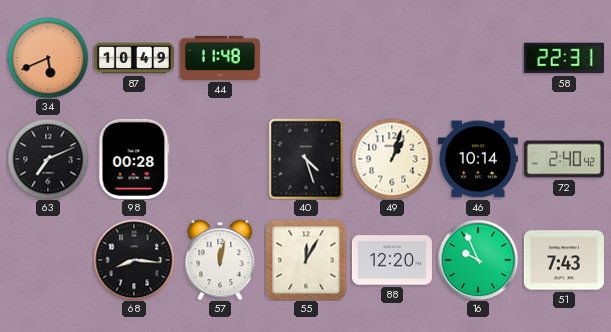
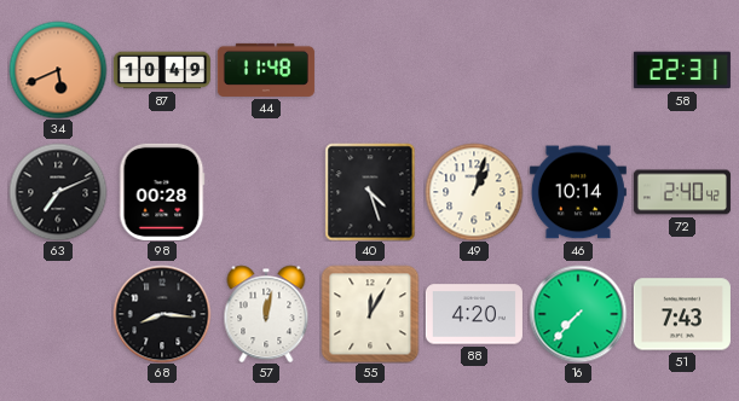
88: 12:20 -> 4:20
16: 9:56 -> 7:37
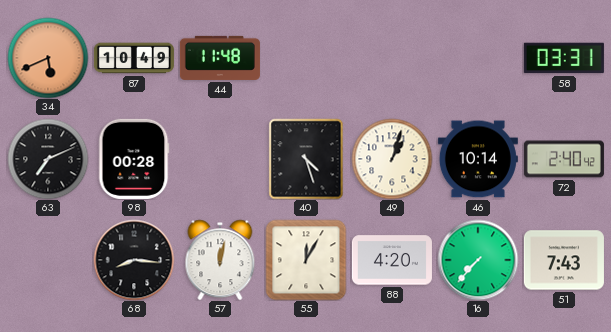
58: 22:31 -> 03:31
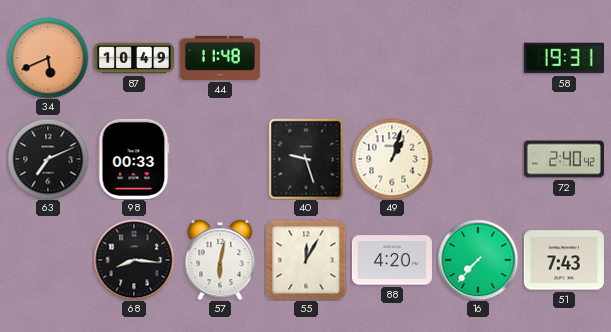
58: 03:31 -> 19:31
98: 00:28 -> 00:33
40: 4:27 -> 9:27
46: 10:14 -> none
57: 12:02 -> 6:02
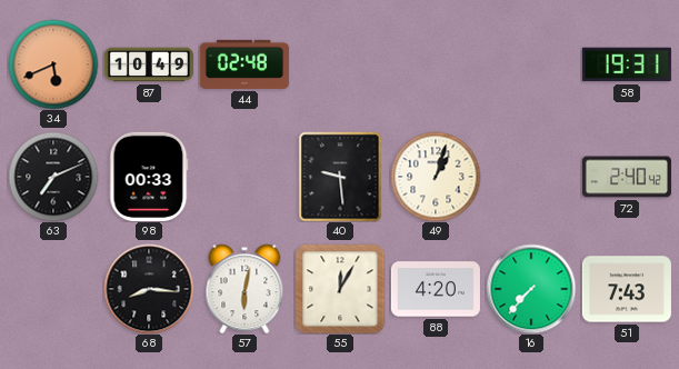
44: 11:48 -> 02:48
40: 9:27 -> 9:29
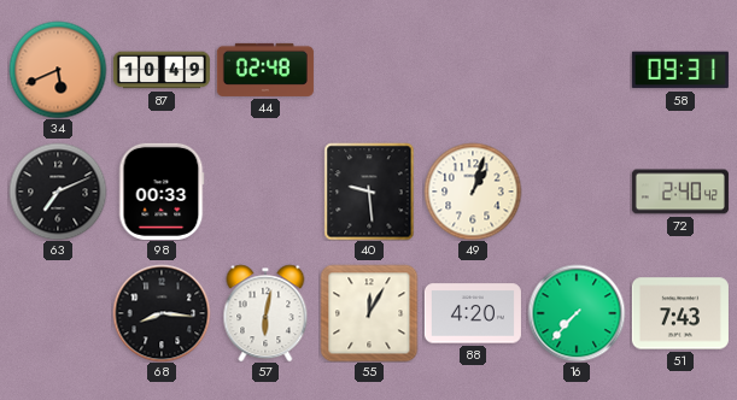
58: 19:31 -> 09:31
